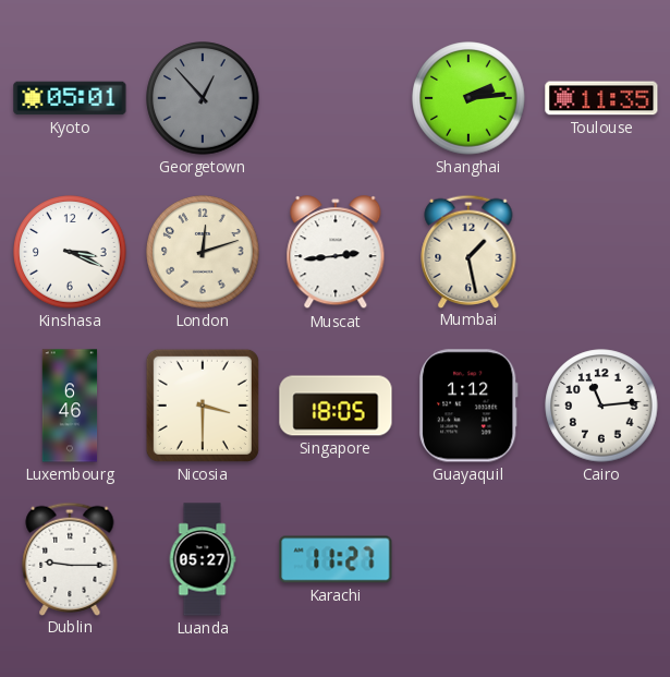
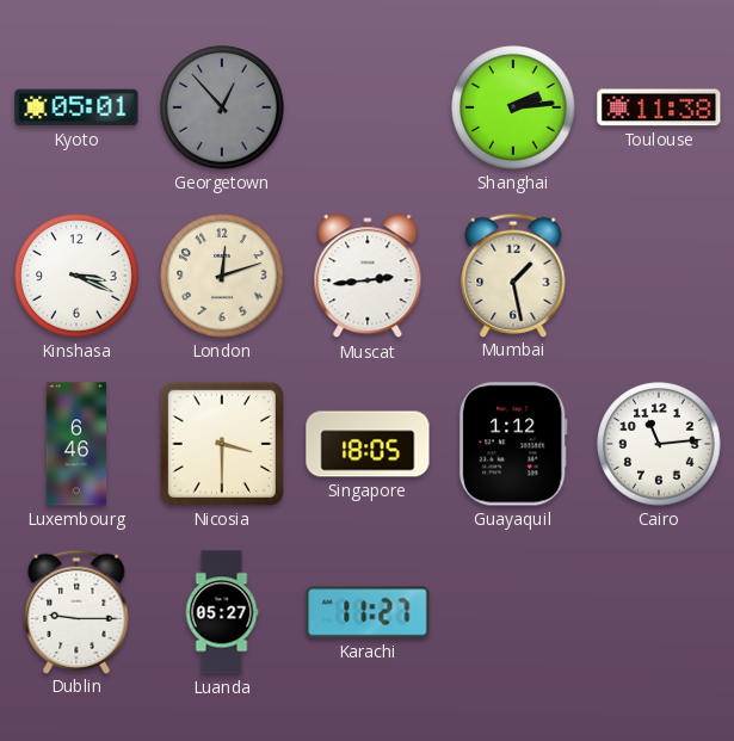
Toulouse: 11:35 -> 11:38
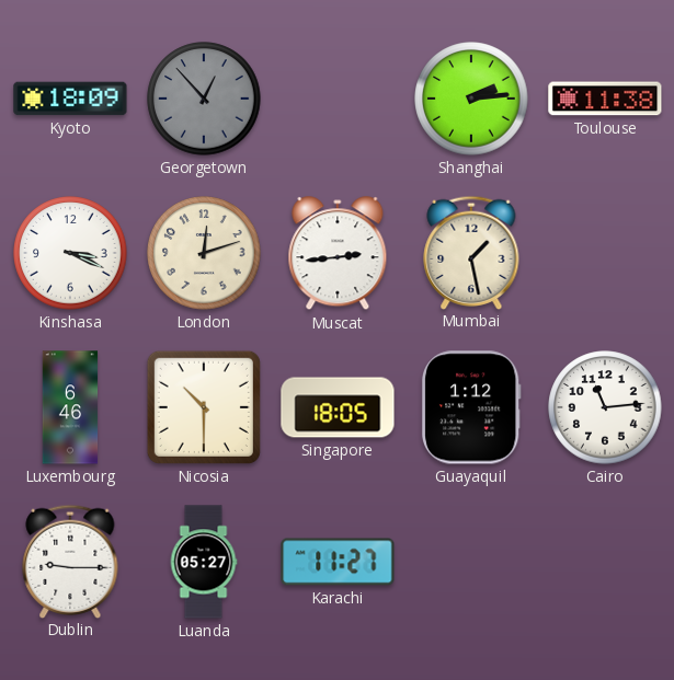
Kyoto: 05:01 -> 18:09
Nicosia: 3:30 -> 10:30
